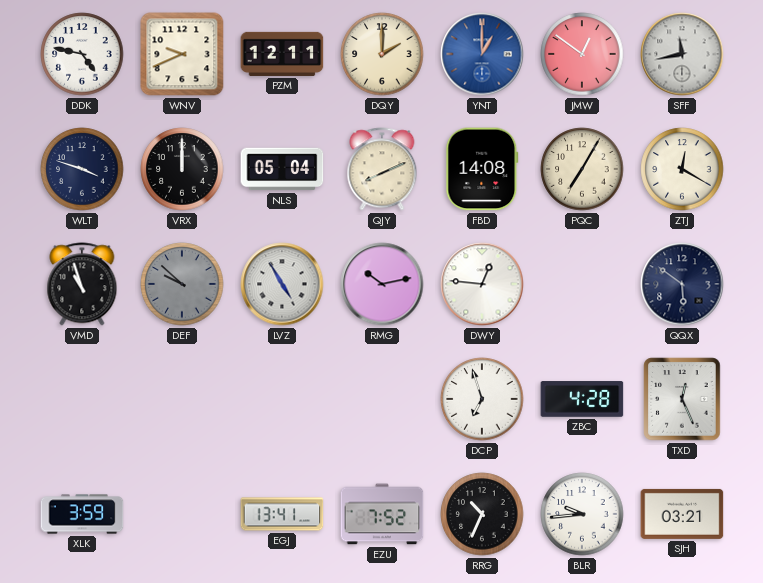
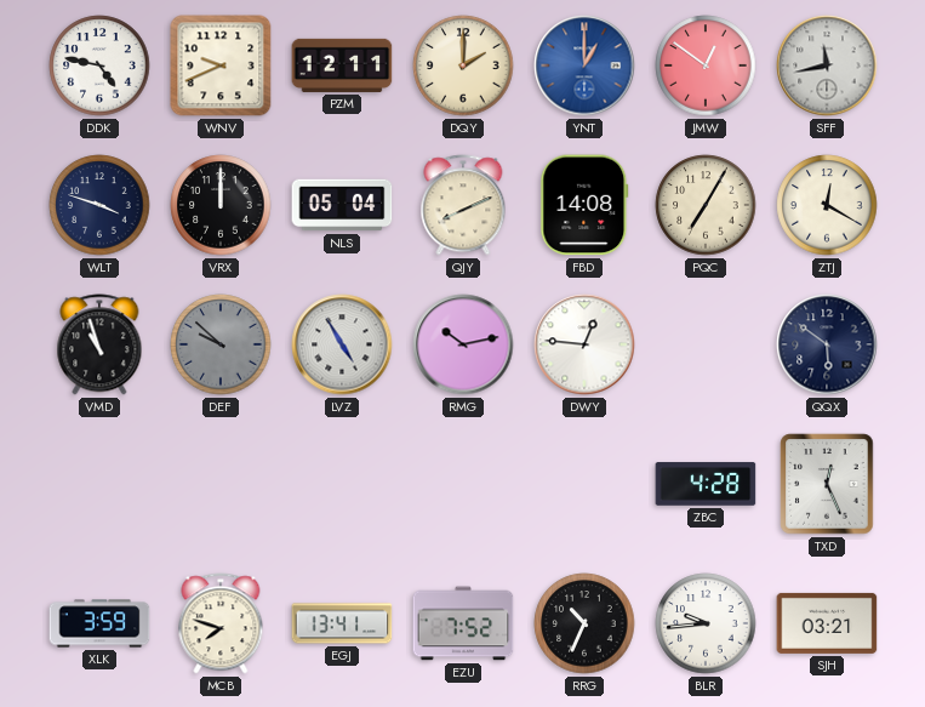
DCP: 6:57 -> none
MCB: none -> 7:48
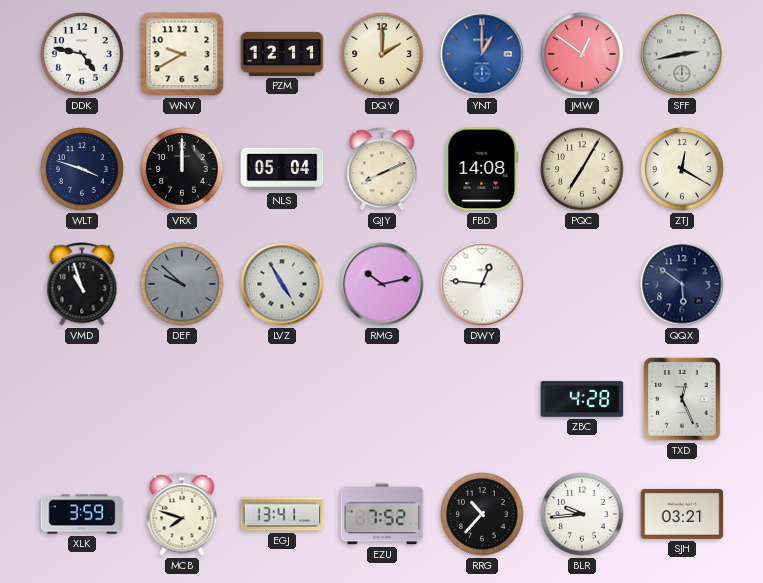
WNV: 9:41 -> 9:40
SFF: 11:43 -> 2:43
RRG: 10:34 -> 10:37
